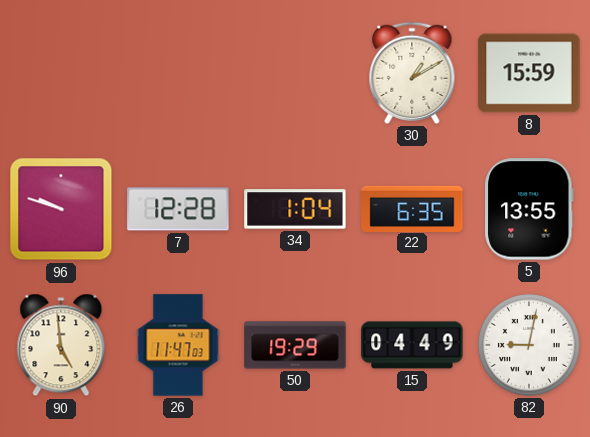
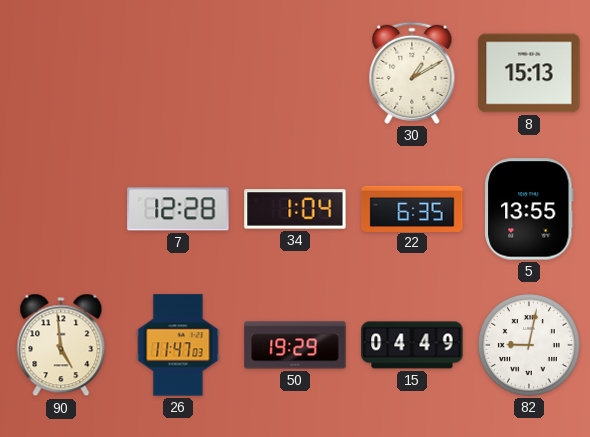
8: 15:59 -> 15:13
96: 9:48 -> none
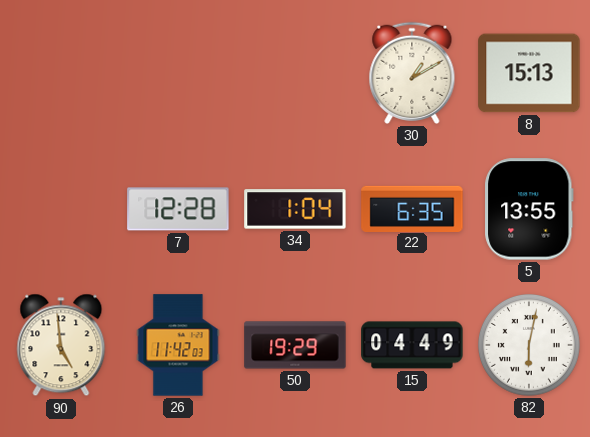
26: 11:47 -> 11:42
82: 9:02 -> 6:02
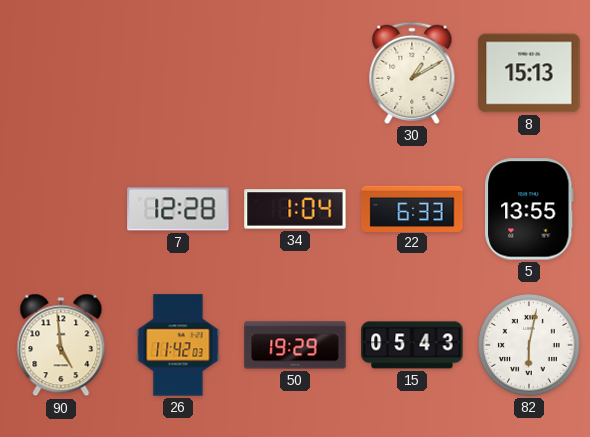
22: 6:35 -> 6:33
15: 04:49 -> 05:43
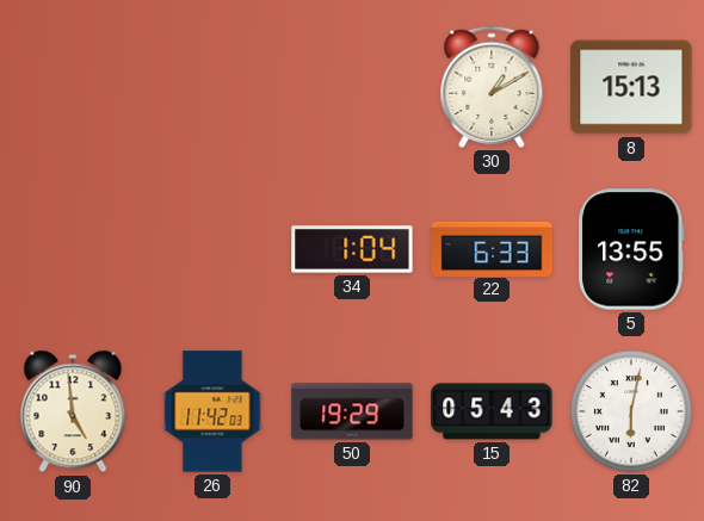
7: 12:28 -> none
